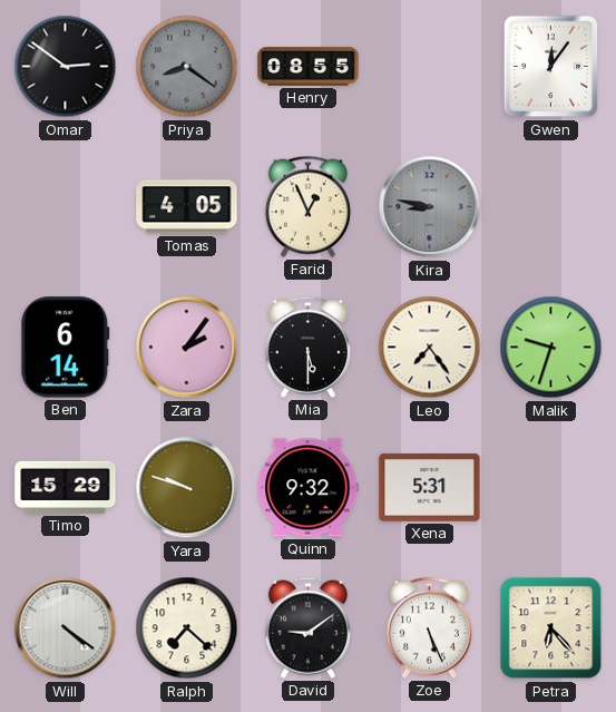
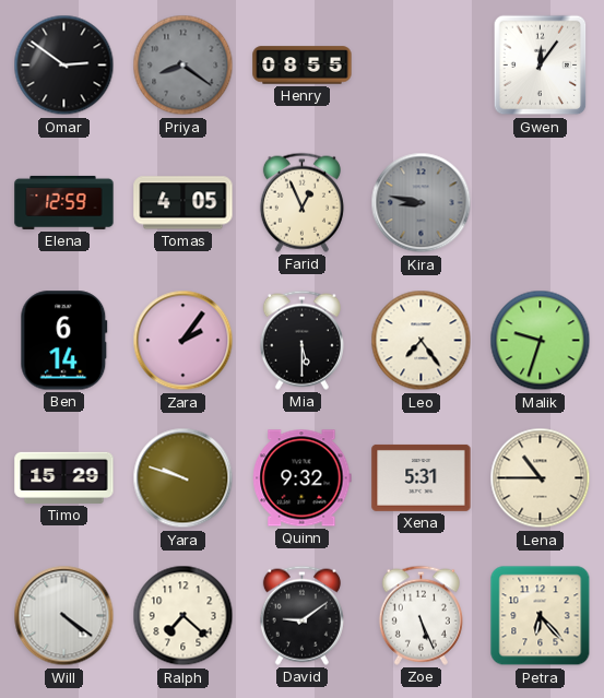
Elena: none -> 12:59
Lena: none -> 10:45
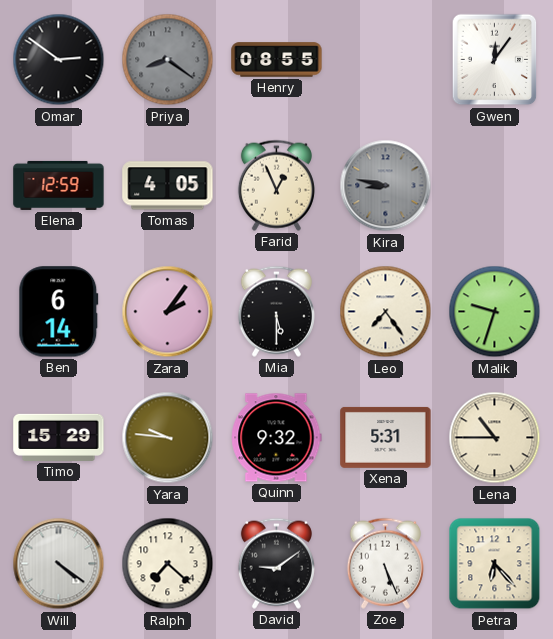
Yara: 9:48 -> 9:46
